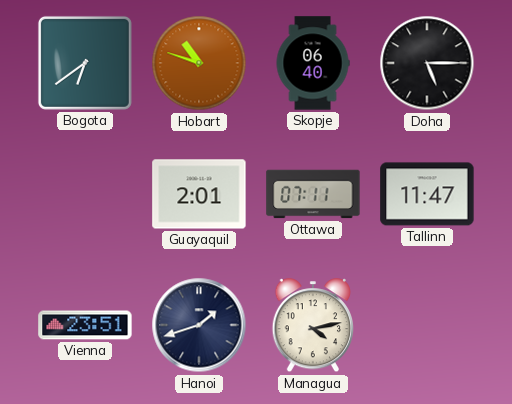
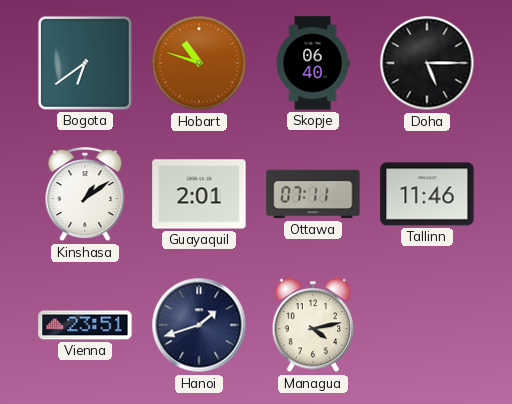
Kinshasa: none -> 1:09
Tallinn: 11:47 -> 11:46
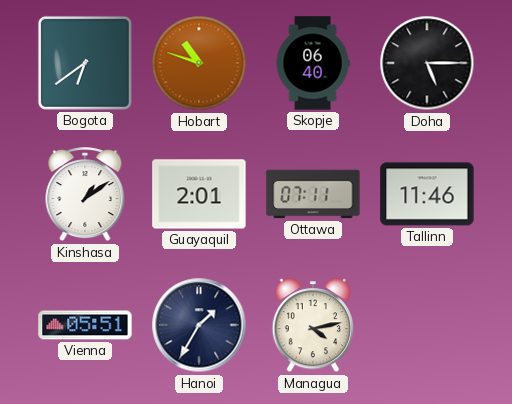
Vienna: 23:51 -> 05:51
Hanoi: 1:42 -> 1:35
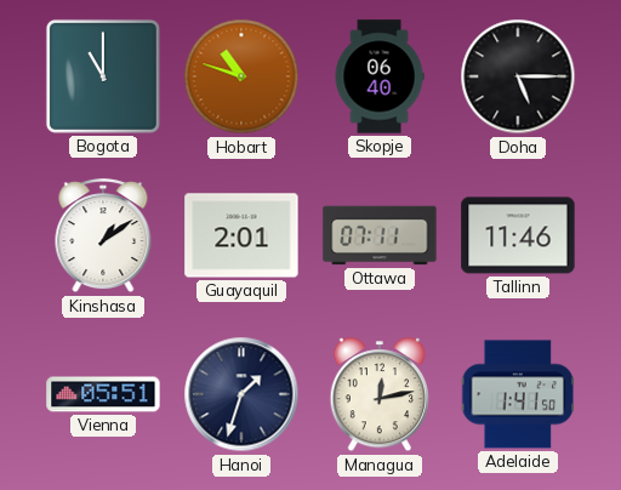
Bogota: 6:39 -> 11:00
Hanoi: 1:35 -> 1:33
Managua: 4:13 -> 12:13
Adelaide: none -> 1:41
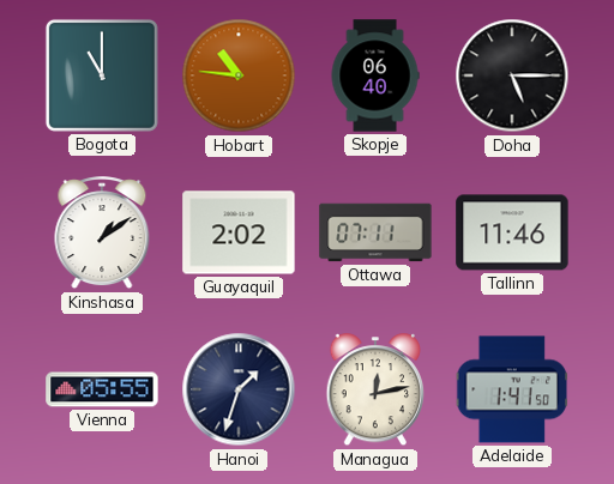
Hobart: 10:48 -> 10:46
Guayaquil: 2:01 -> 2:02
Vienna: 05:51 -> 05:55
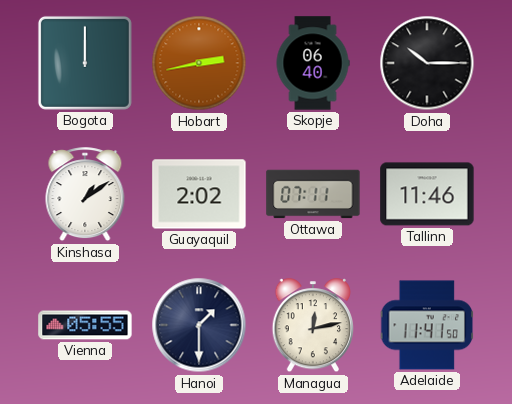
Bogota: 11:00 -> 12:00
Hobart: 10:46 -> 2:43
Doha: 5:15 -> 10:15
Hanoi: 1:33 -> 1:30
Adelaide: 1:41 -> 11:41
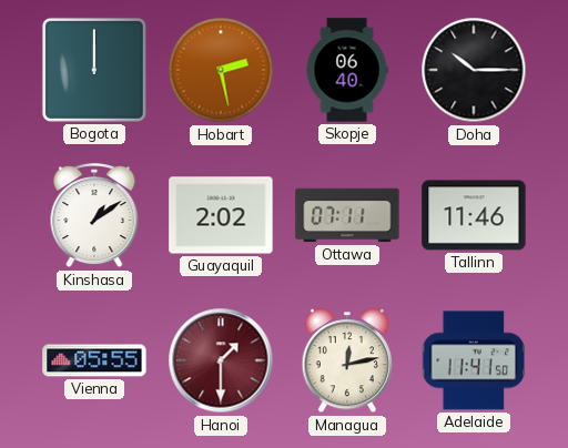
Hobart: 2:43 -> 2:28
Hanoi dial: navy -> burgundy
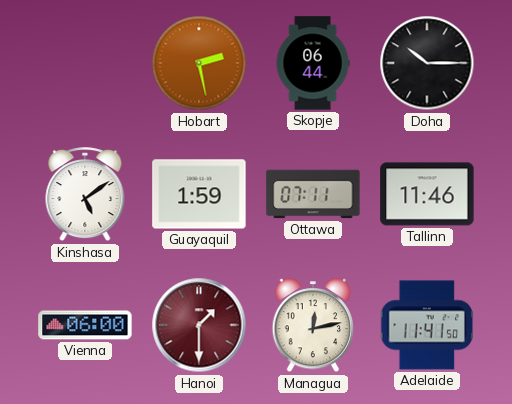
Bogota: 12:00 -> none
Skopje: 06:40 -> 06:44
Kinshasa: 1:09 -> 5:09
Guayaquil: 2:02 -> 1:59
Vienna: 05:55 -> 06:00
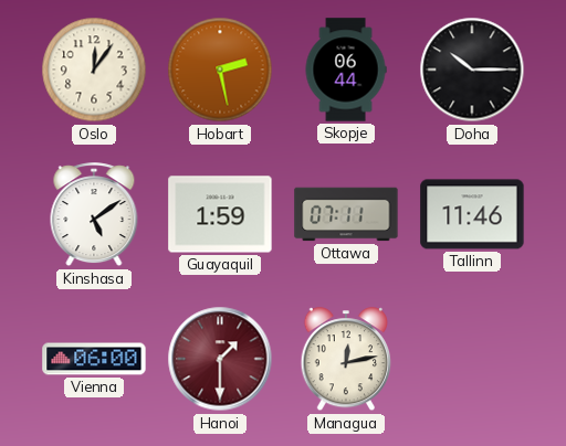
Oslo: none -> 12:06
Adelaide: 11:41 -> none
